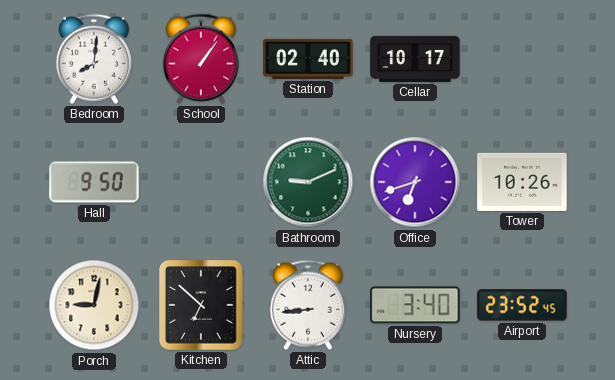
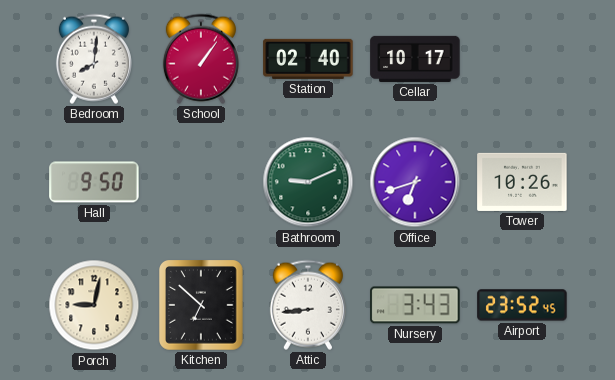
Nursery: 3:40 -> 3:43
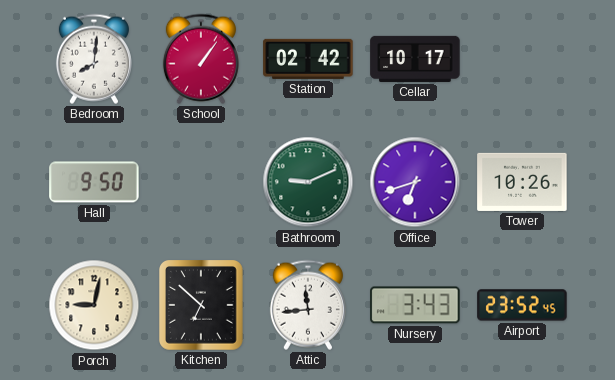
Station: 02:40 -> 02:42
Attic: 8:44 -> 11:44
